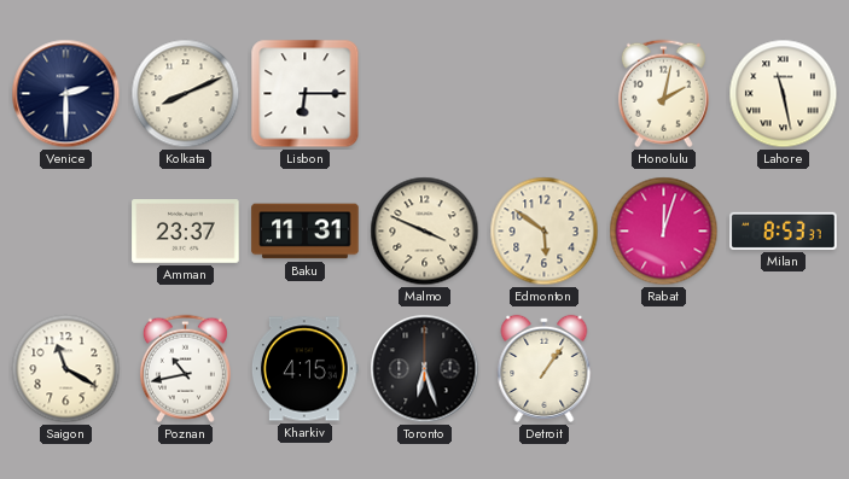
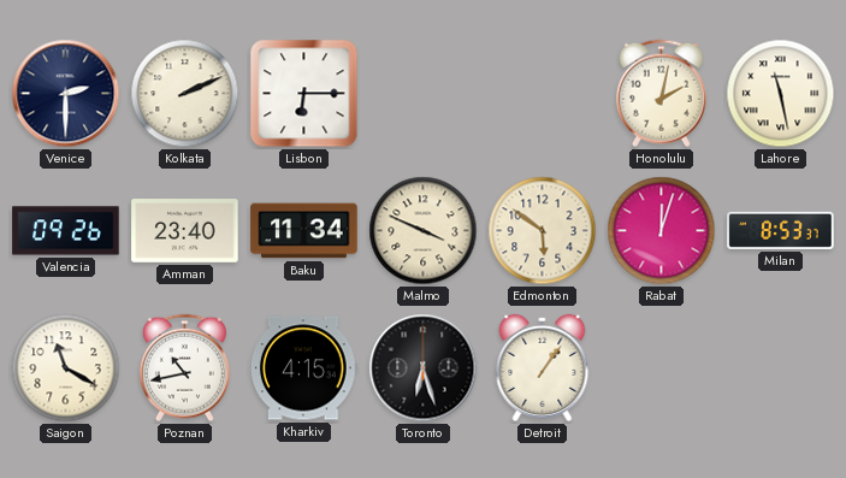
Kolkata: 8:11 -> 2:11
Valencia: none -> 09:26
Amman: 23:37 -> 23:40
Baku: 11:31 -> 11:34
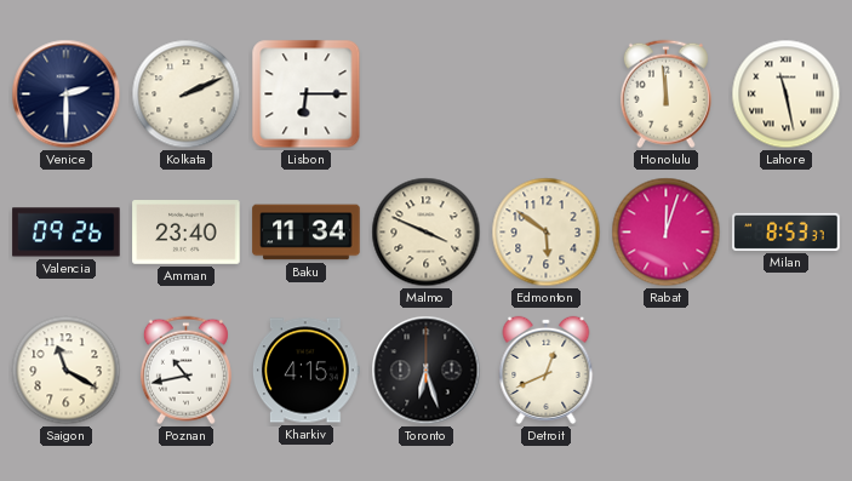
Honolulu: 2:02 -> 11:59
Detroit: 1:06 -> 12:41
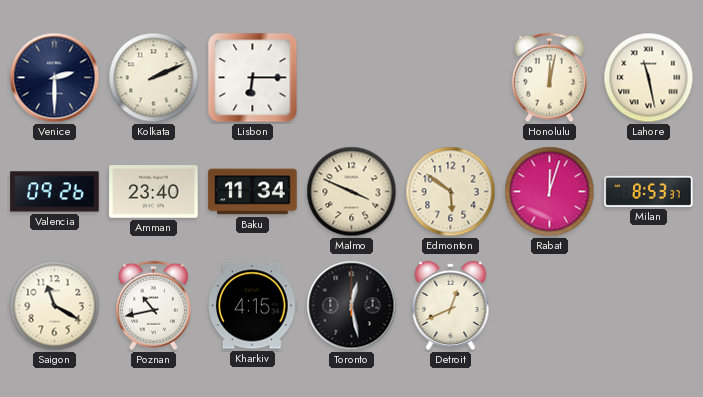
Honolulu: 11:59 -> 12:02
Toronto: 6:27 -> 12:28
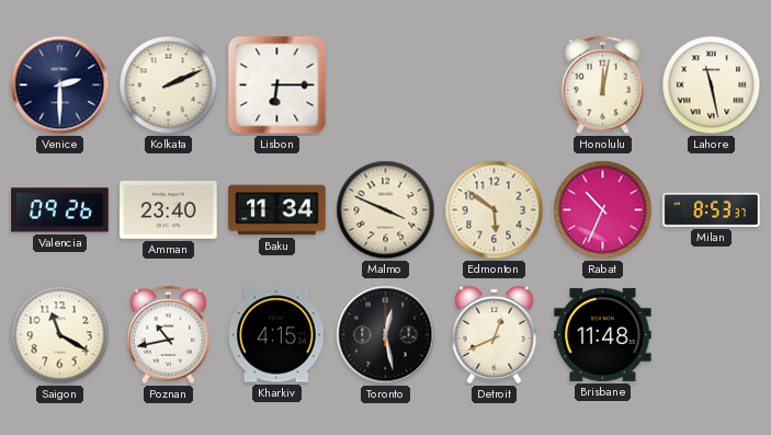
Rabat: 12:03 -> 10:34
Brisbane: none -> 11:48
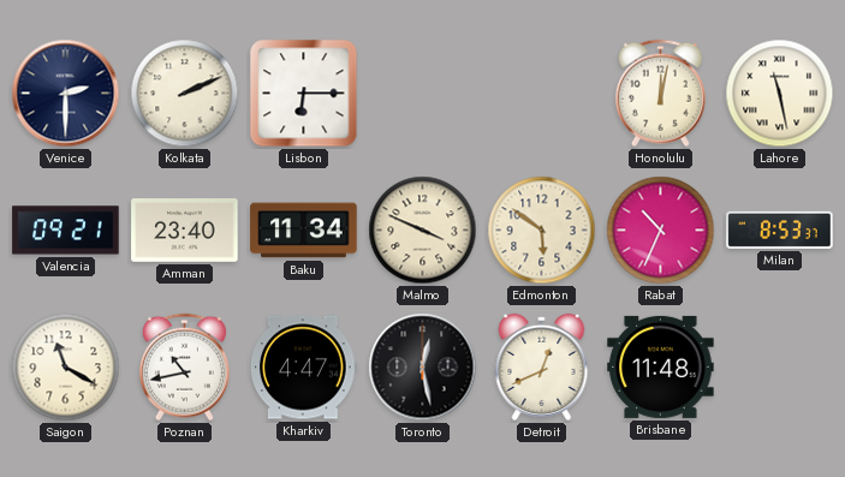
Valencia: 09:26 -> 09:21
Kharkiv: 4:15 -> 4:47
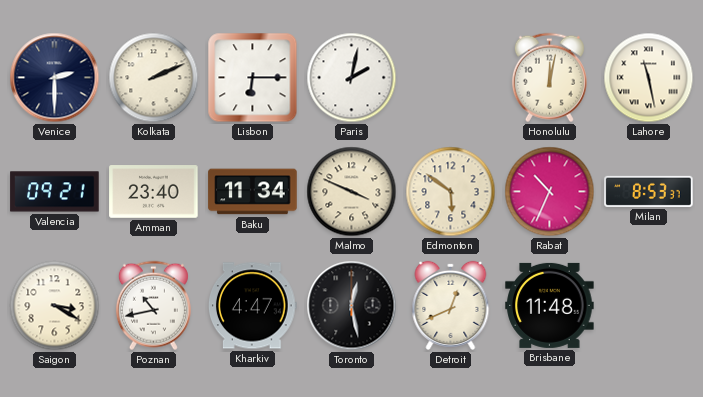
Paris: none -> 2:02
Saigon: 11:20 -> 3:20
